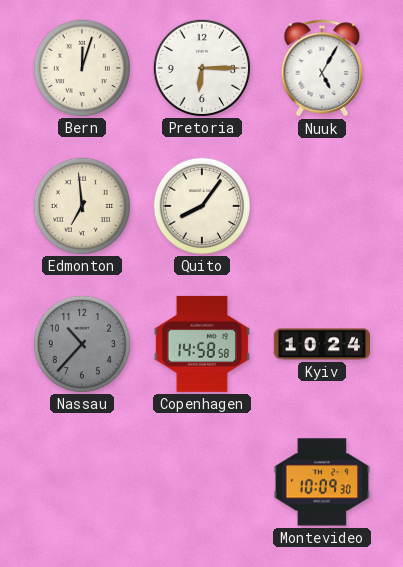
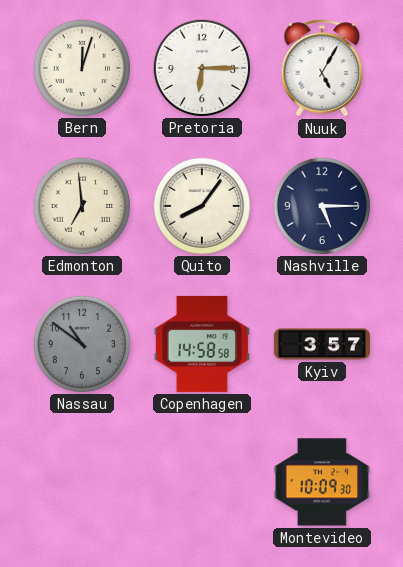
Nashville: none -> 5:15
Nassau: 10:37 -> 10:51
Kyiv: 10:24 -> 3:57
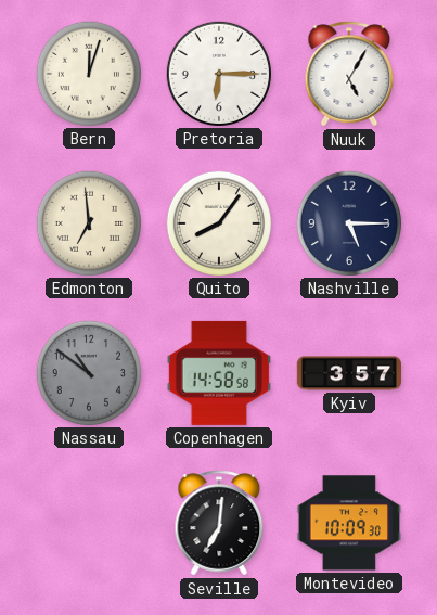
Seville: none -> 7:01
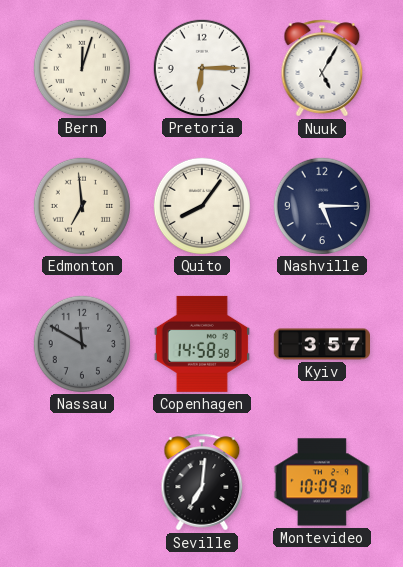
Nassau: 10:51 -> 11:50
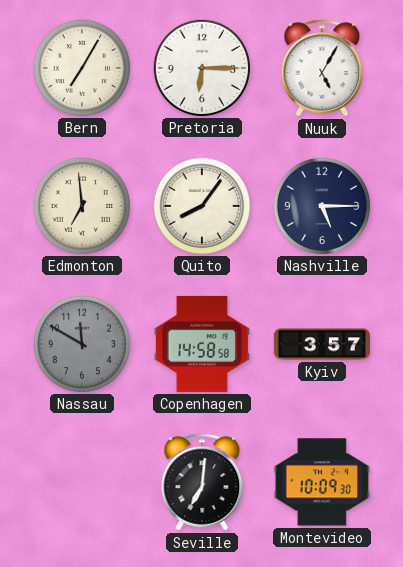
Bern: 12:03 -> 7:05
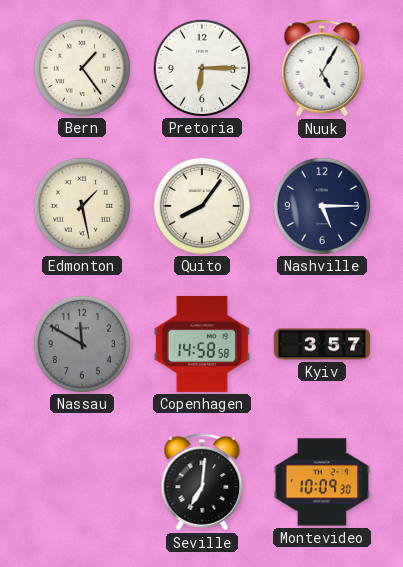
Bern: 7:05 -> 1:24
Edmonton: 6:59 -> 1:28
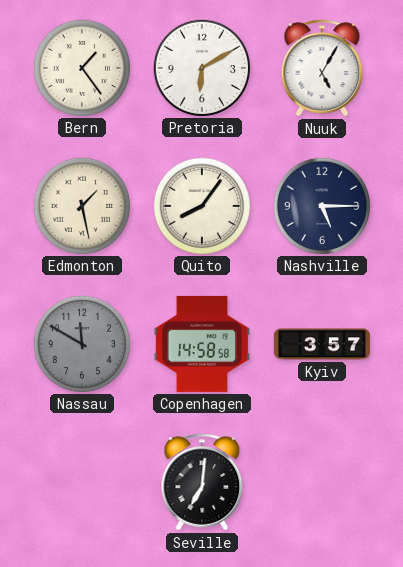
Pretoria: 6:15 -> 6:10
Montevideo: 10:09 -> none
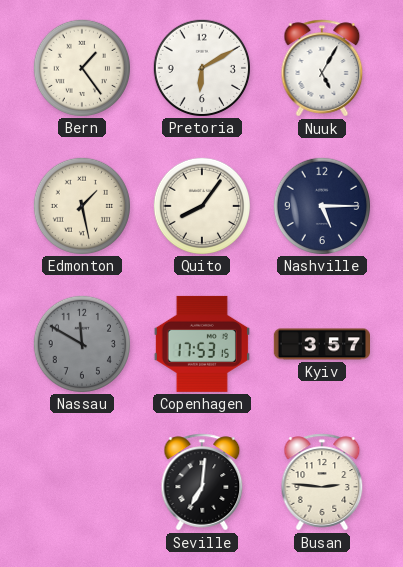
Copenhagen: 14:58 -> 17:53
Busan: none -> 2:46
